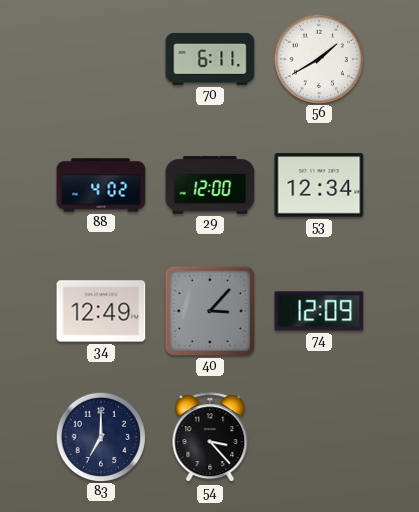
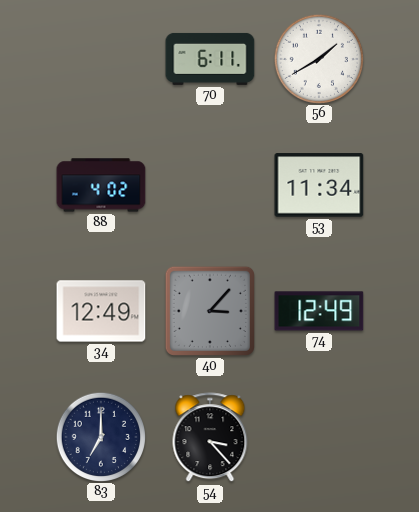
29: 12:00 -> none
53: 12:34 -> 11:34
74: 12:09 -> 12:49
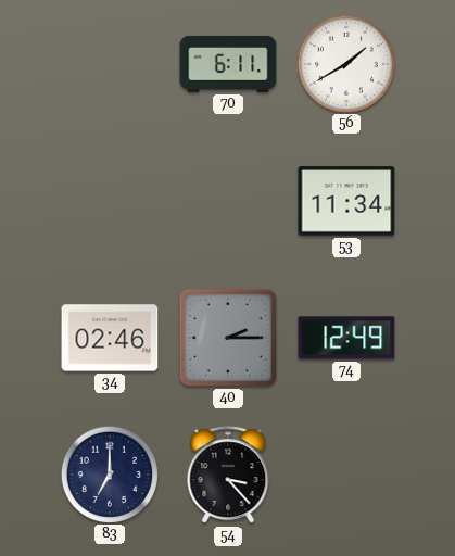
88: 4:02 -> none
34: 12:49 -> 02:46
40: 3:07 -> 2:15
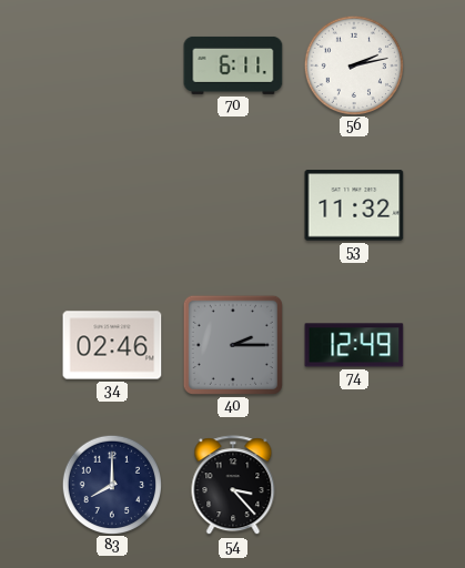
56: 1:40 -> 2:13
53: 11:34 -> 11:32
83: 7:00 -> 8:00
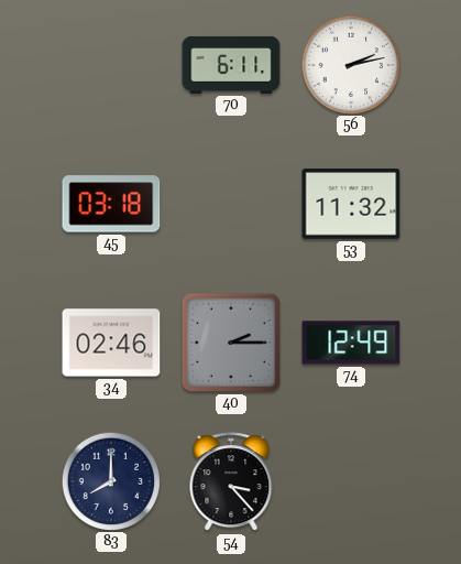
45: none -> 03:18
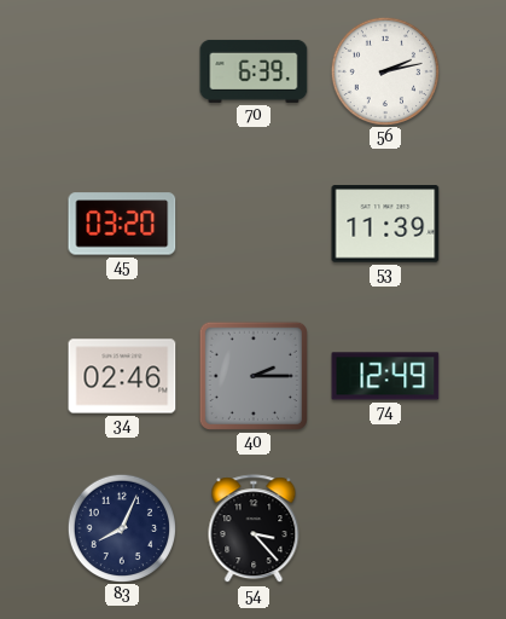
70: 6:11 -> 6:39
45: 03:18 -> 03:20
53: 11:32 -> 11:39
83: 8:00 -> 8:04
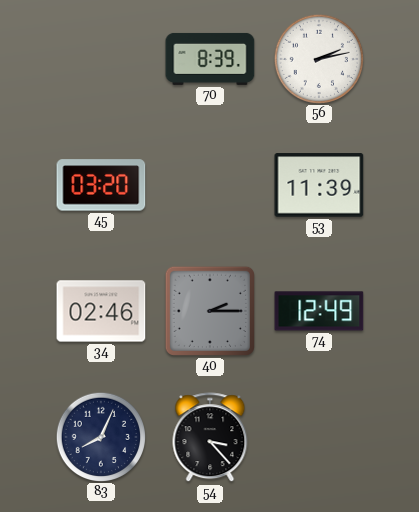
70: 6:39 -> 8:39
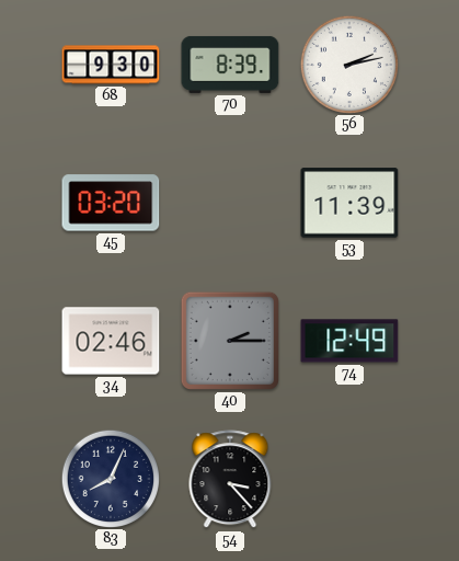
68: none -> 9:30
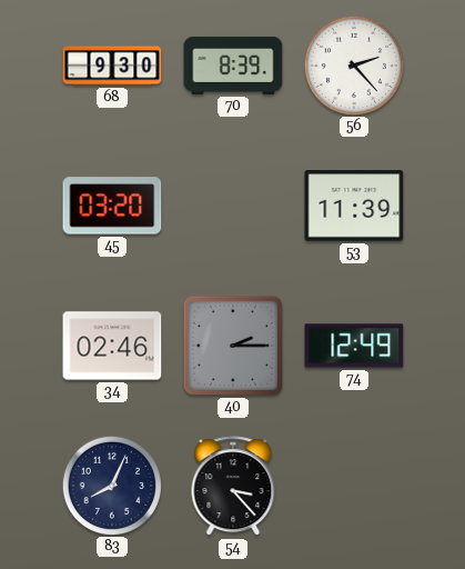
56: 2:13 -> 2:23
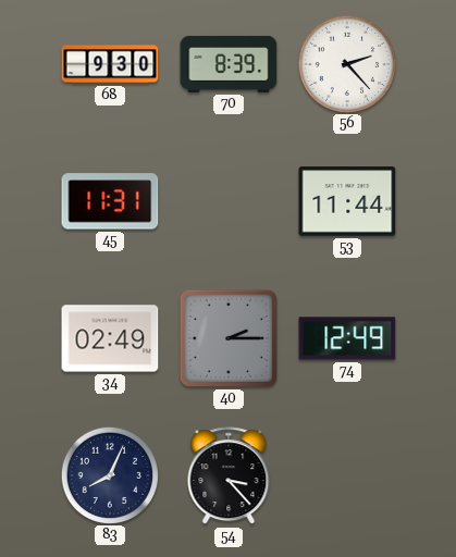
45: 03:20 -> 11:31
53: 11:39 -> 11:44
34: 02:46 -> 02:49
